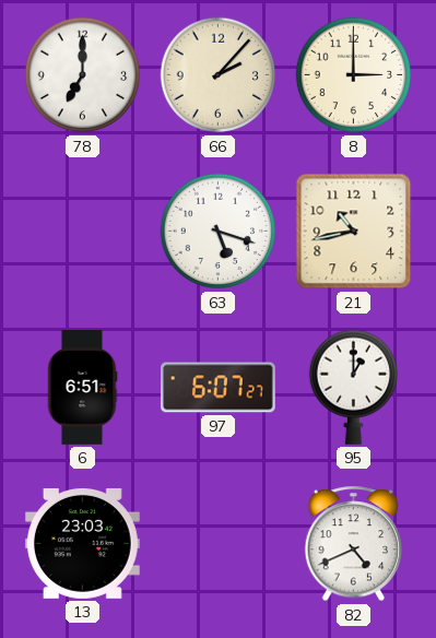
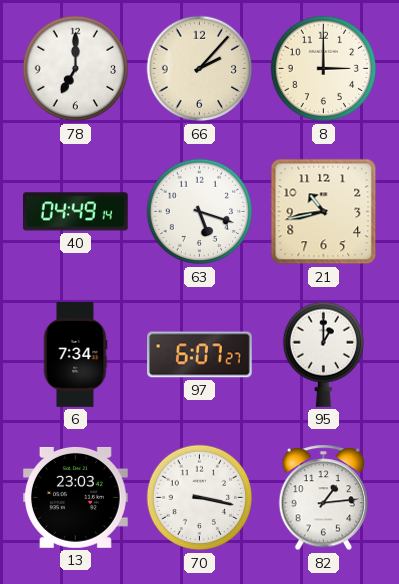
40: none -> 04:49
6: 6:51 -> 7:34
70: none -> 3:17
82: 4:41 -> 1:14
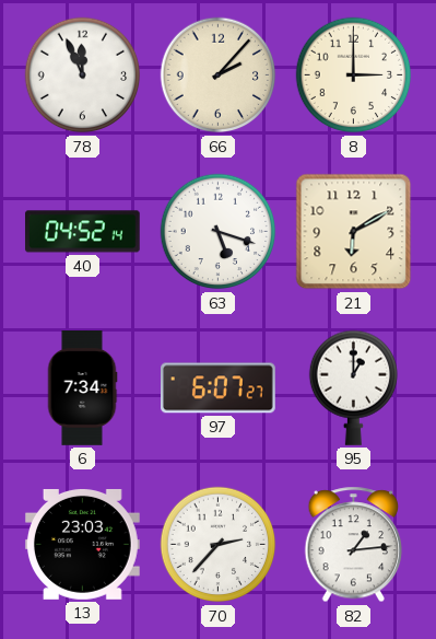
78: 7:00 -> 11:56
40: 04:49 -> 04:52
21: 10:43 -> 6:10
70: 3:17 -> 2:37
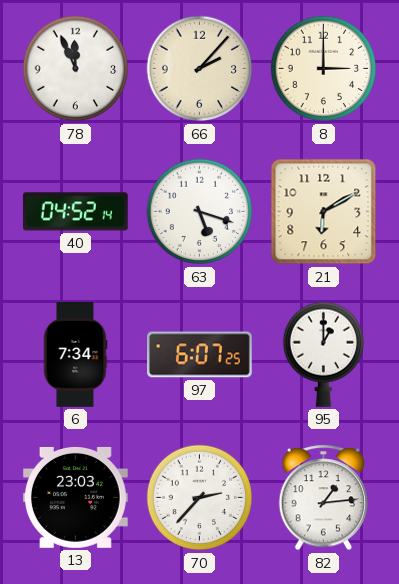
97: 6:07:27 -> 6:07:25
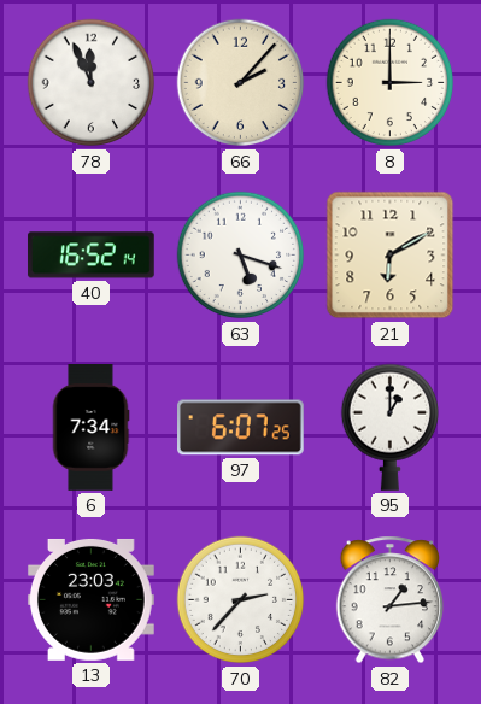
40: 04:52 -> 16:52
